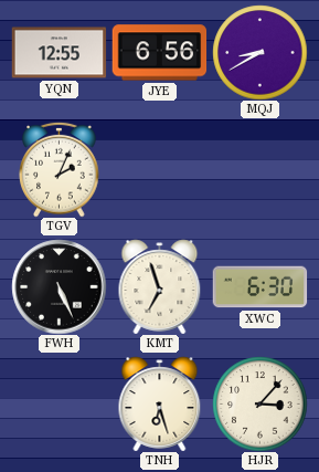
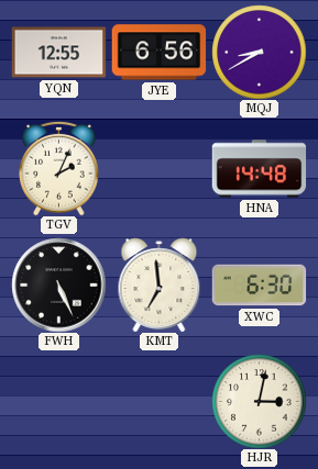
HNA: none -> 14:48
KMT: 6:57 -> 6:59
TNH: 6:27 -> none
HJR: 3:07 -> 3:02
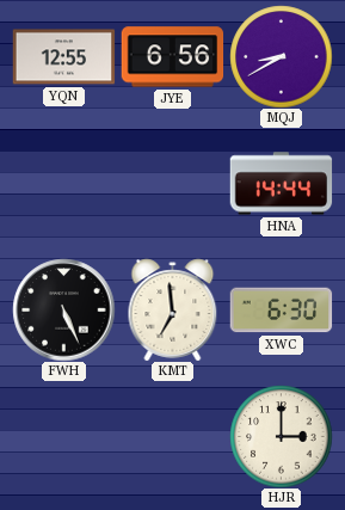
TGV: 2:04 -> none
HNA: 14:48 -> 14:44
HJR: 3:02 -> 3:00
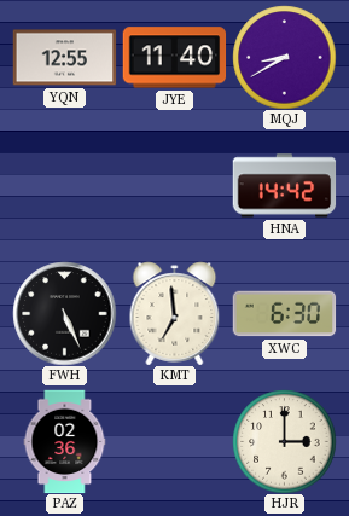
JYE: 6:56 -> 11:40
HNA: 14:44 -> 14:42
PAZ: none -> 02:36
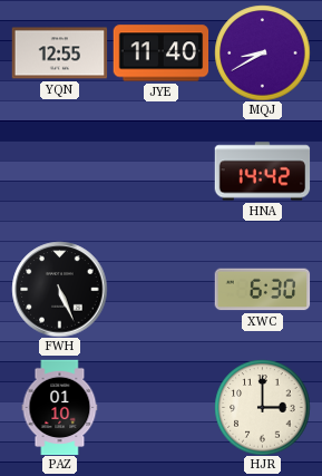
KMT: 6:59 -> none
PAZ: 02:36 -> 01:10
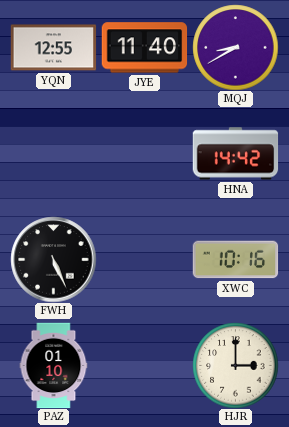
XWC: 6:30 -> 10:16
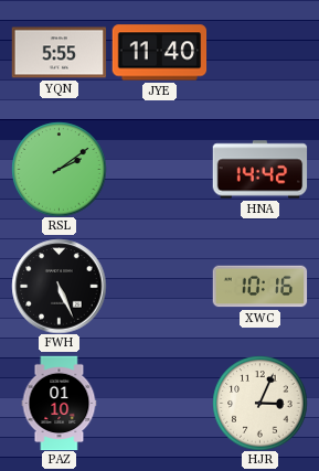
YQN: 12:55 -> 5:55
MQJ: 8:40 -> none
RSL: none -> 2:09
HJR: 3:00 -> 3:04
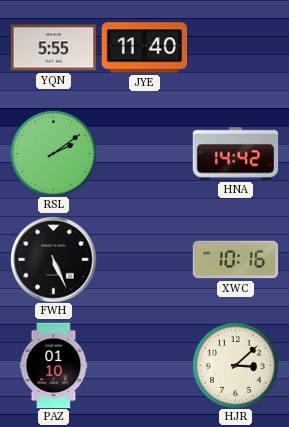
HJR: 3:04 -> 3:08
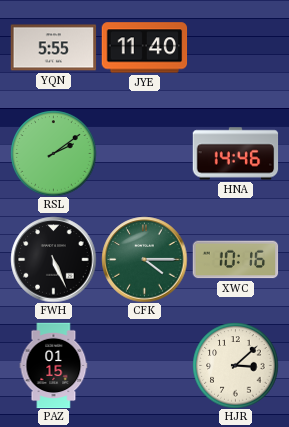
HNA: 14:42 -> 14:46
CFK: none -> 4:15
PAZ: 01:10 -> 01:15
